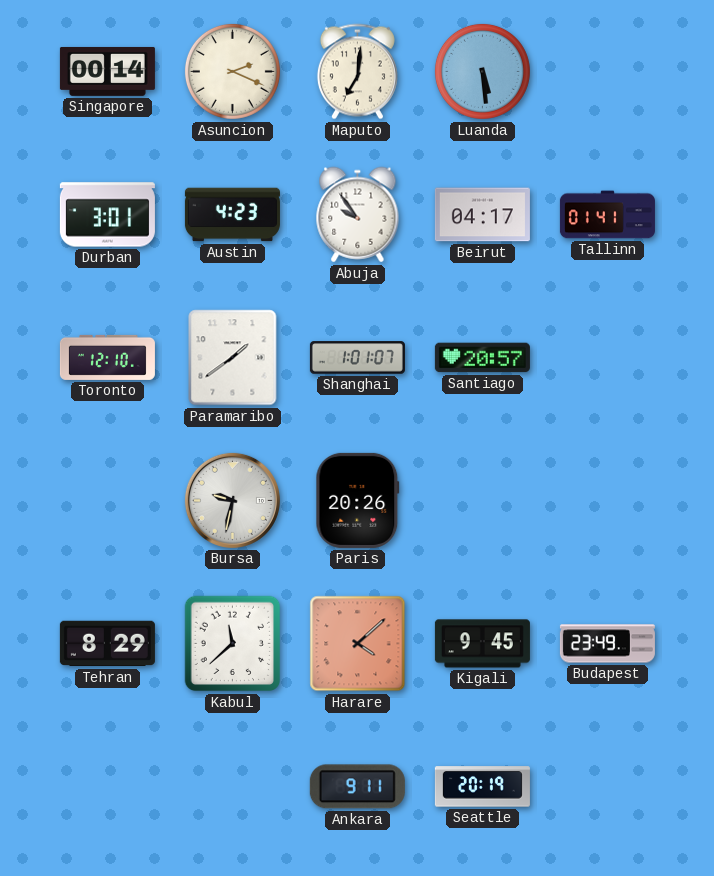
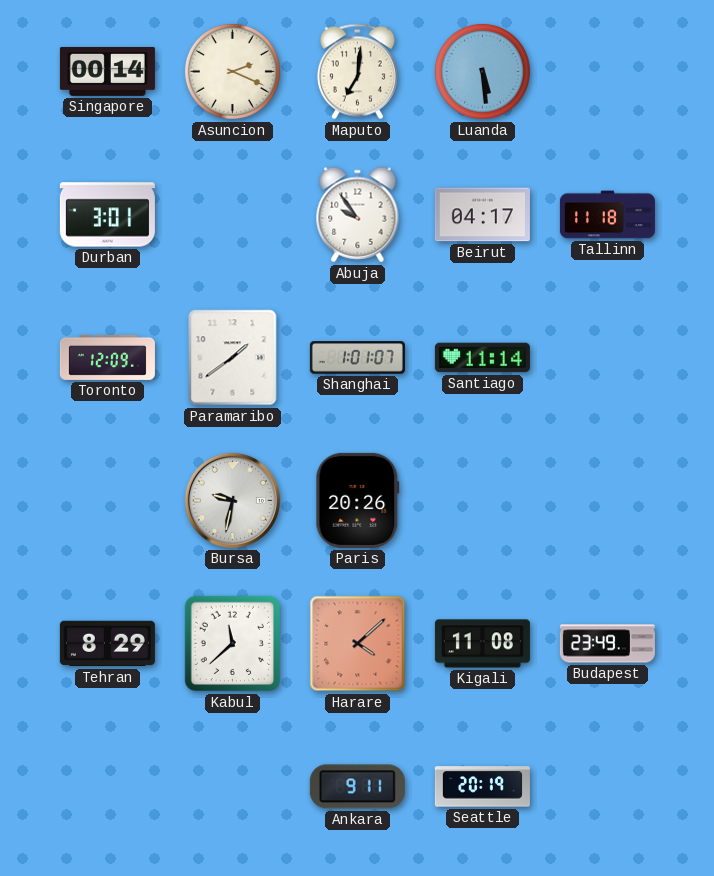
Austin: 4:23 -> none
Tallinn: 01:41 -> 11:18
Toronto: 12:10 -> 12:09
Santiago: 20:57 -> 11:14
Kigali: 9:45 -> 11:08
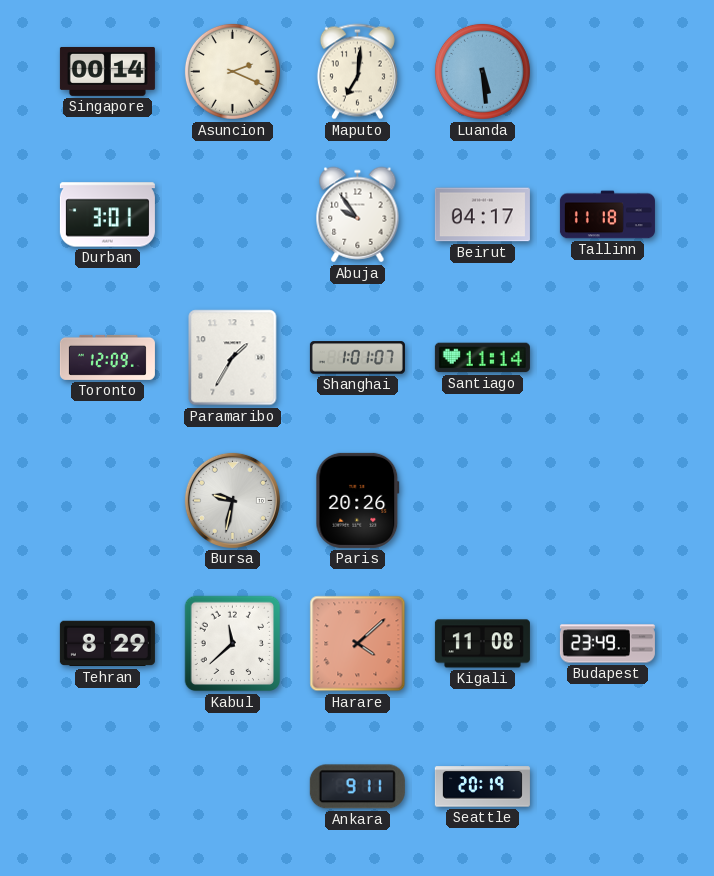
Paramaribo: 1:39 -> 1:35
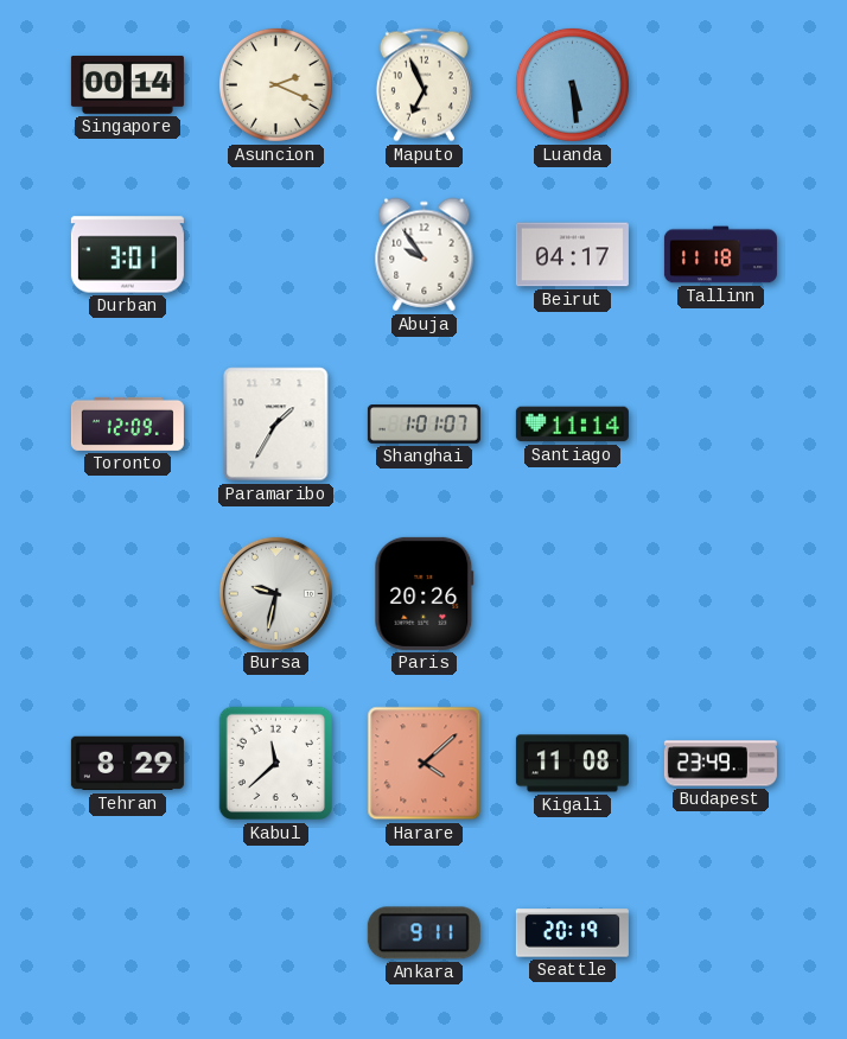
Maputo: 7:01 -> 6:56
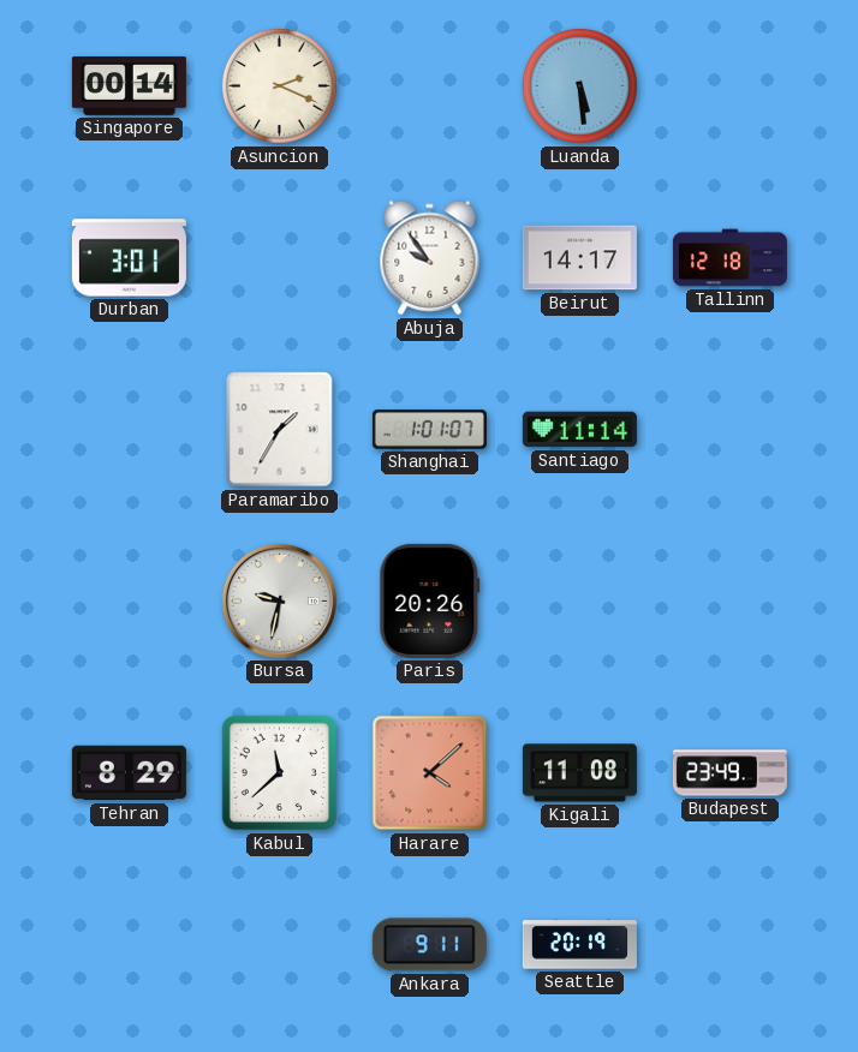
Maputo: 6:56 -> none
Beirut: 04:17 -> 14:17
Tallinn: 11:18 -> 12:18
Toronto: 12:09 -> none
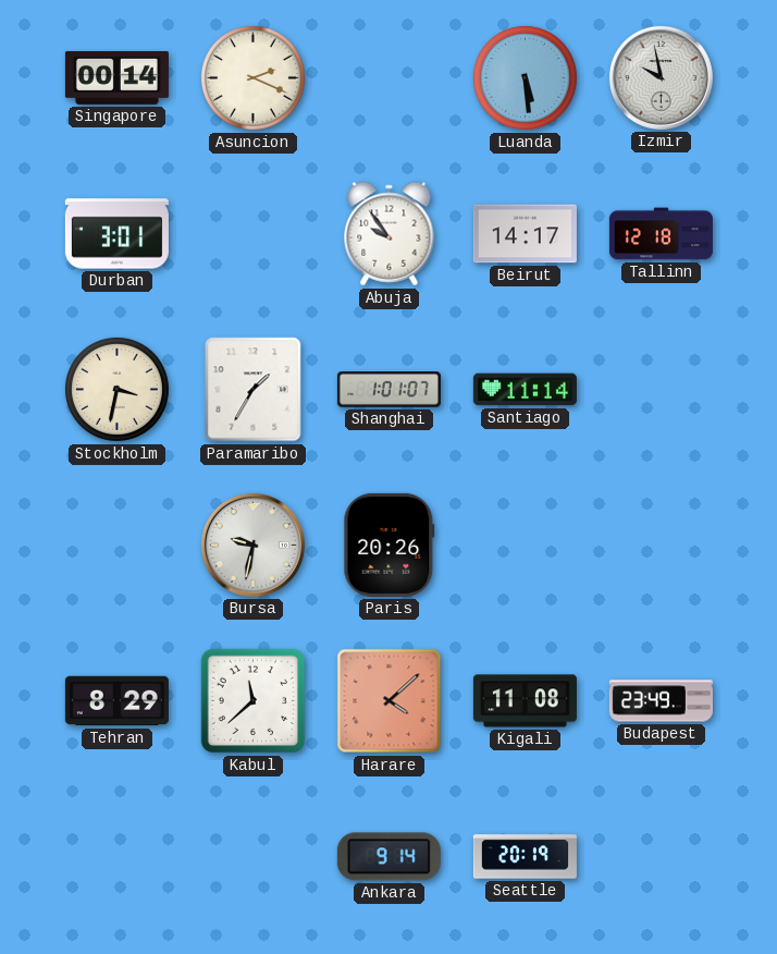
Izmir: none -> 9:58
Stockholm: none -> 3:32
Ankara: 9:11 -> 9:14
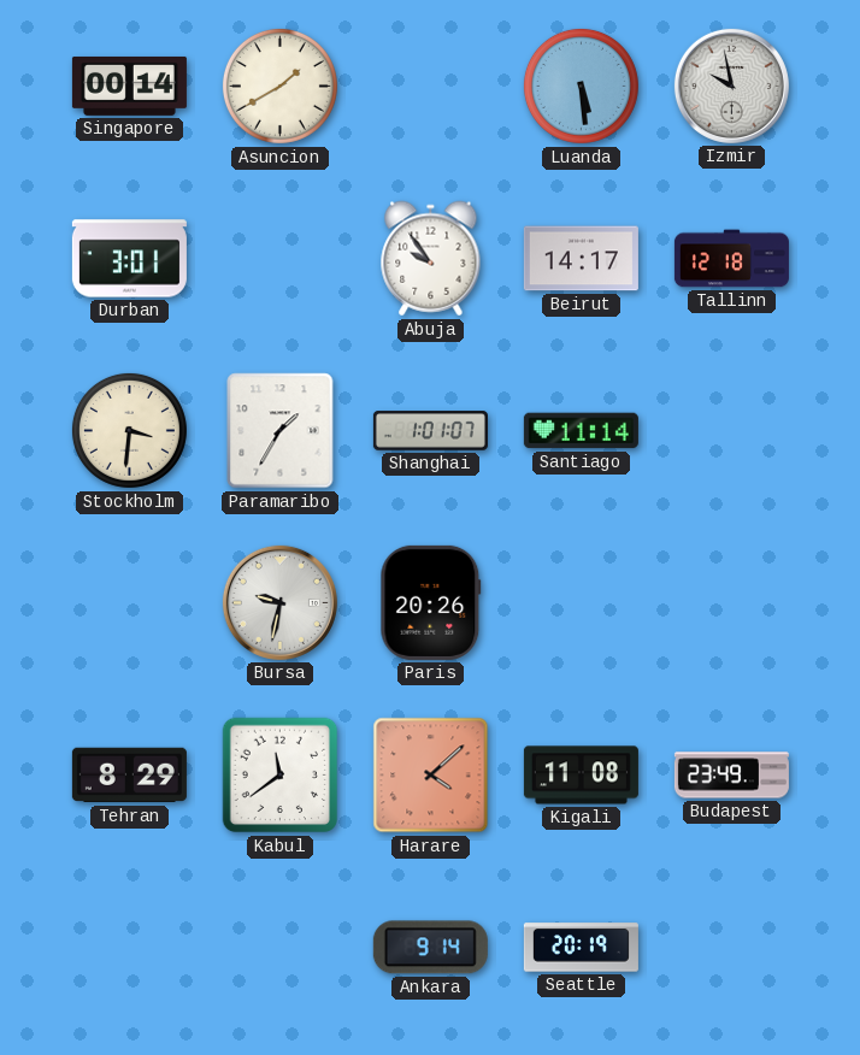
Asuncion: 2:19 -> 1:40
Stockholm: 3:32 -> 3:31
Kabul: 11:38 -> 11:39
